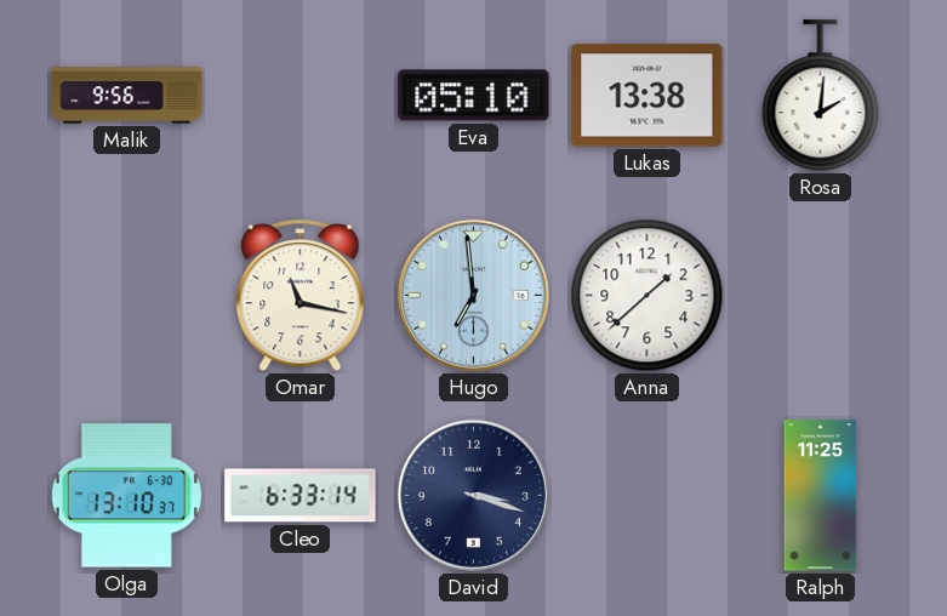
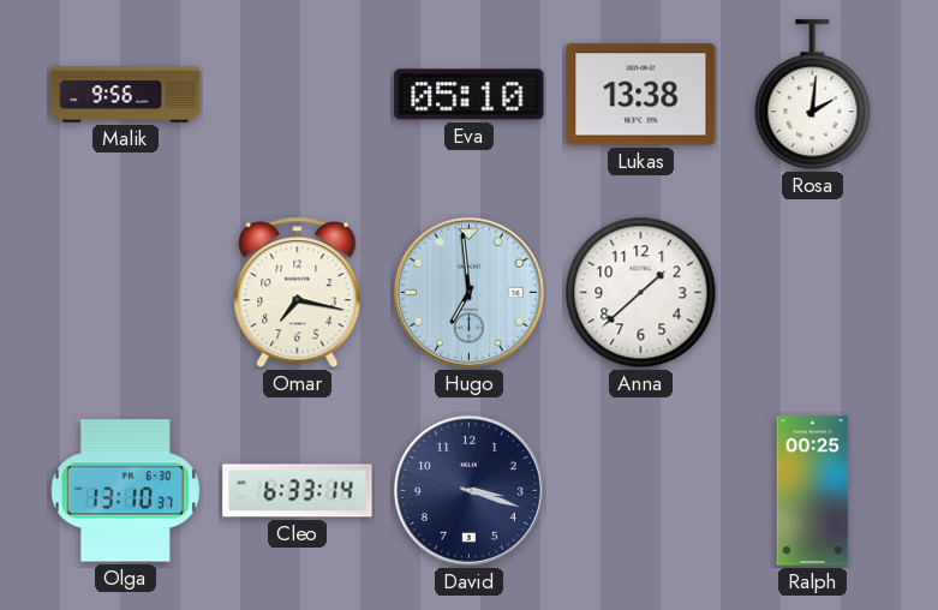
Omar: 11:17 -> 7:17
Ralph: 11:25 -> 00:25
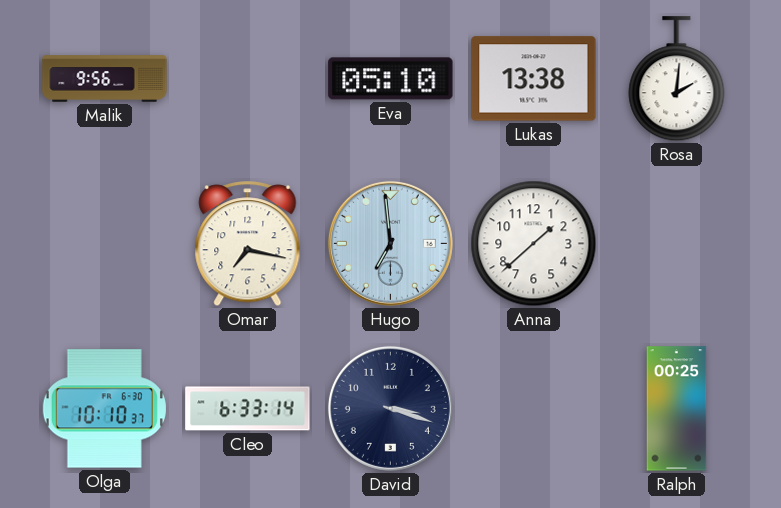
Olga: 13:10 -> 10:10
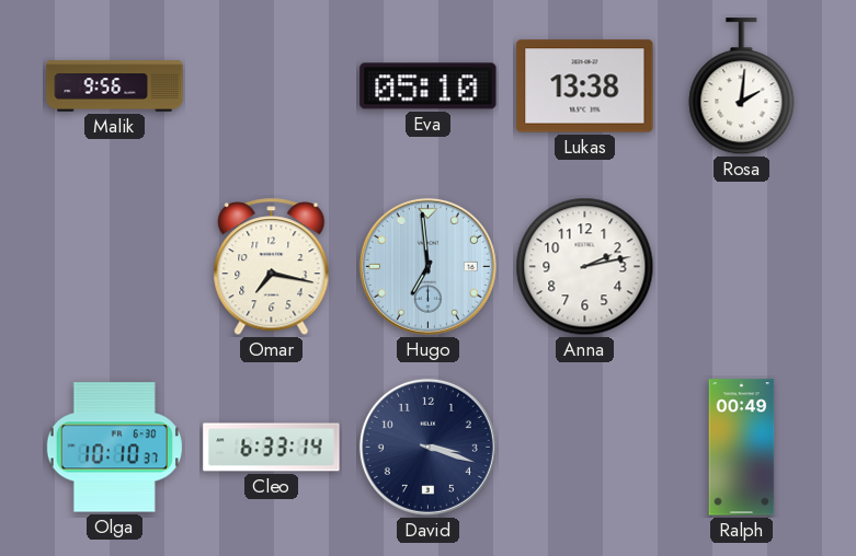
Anna: 1:38 -> 2:13
Ralph: 00:25 -> 00:49
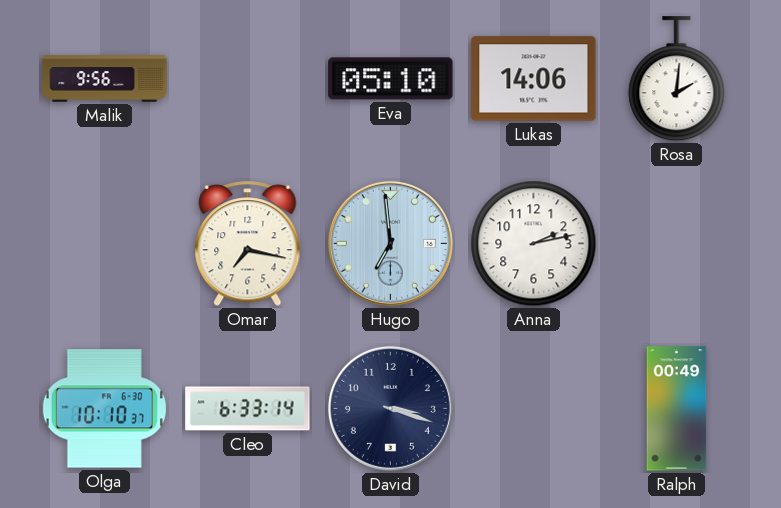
Lukas: 13:38 -> 14:06
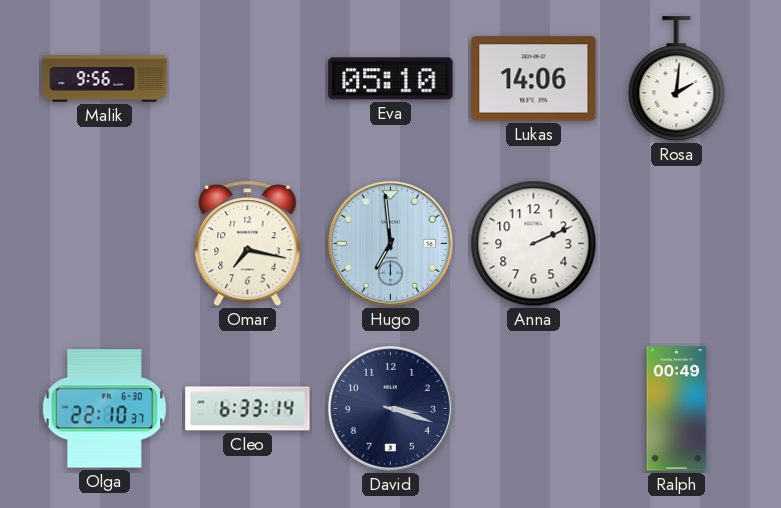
Anna: 2:13 -> 2:11
Olga: 10:10 -> 22:10
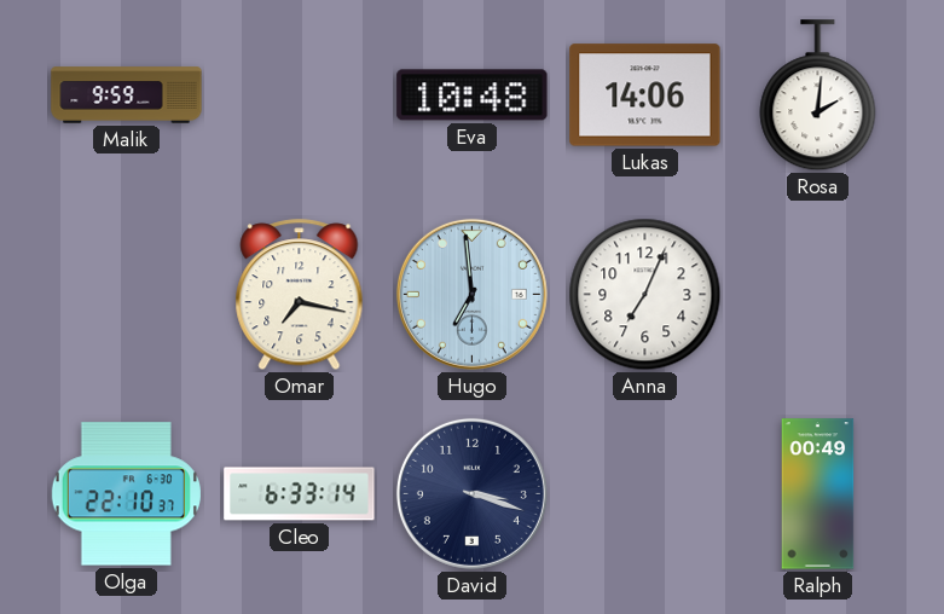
Malik: 9:56 -> 9:59
Eva: 05:10 -> 10:48
Anna: 2:11 -> 7:04
